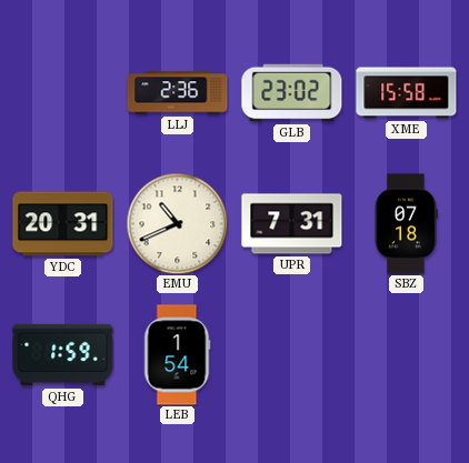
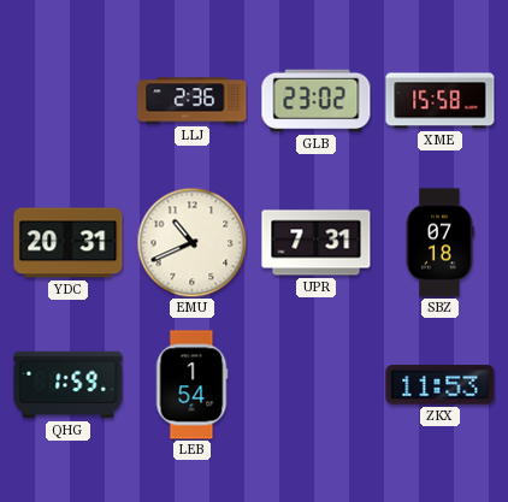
ZKX: none -> 11:53
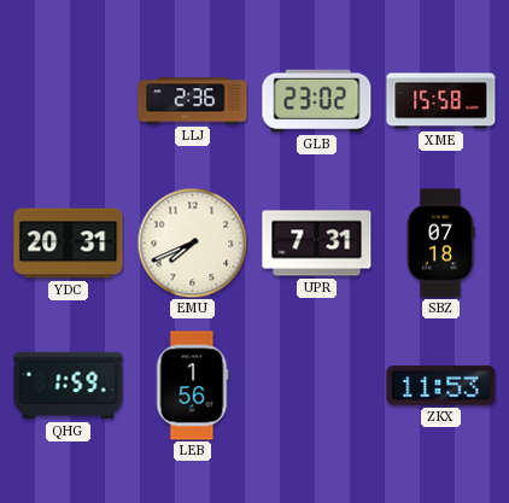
EMU: 10:41 -> 7:41
LEB: 1:54 -> 1:56
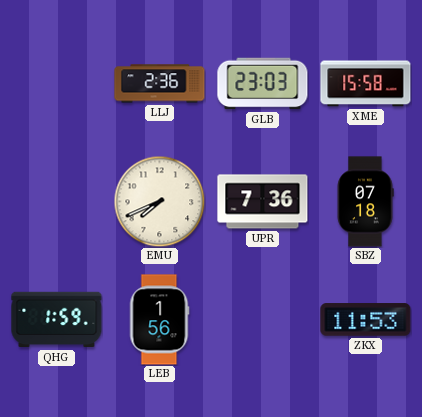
GLB: 23:02 -> 23:03
YDC: 20:31 -> none
UPR: 7:31 -> 7:36
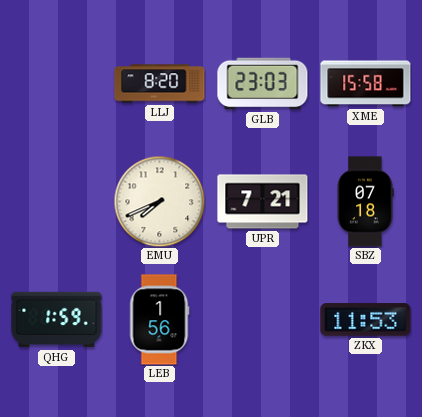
LLJ: 2:36 -> 8:20
UPR: 7:36 -> 7:21
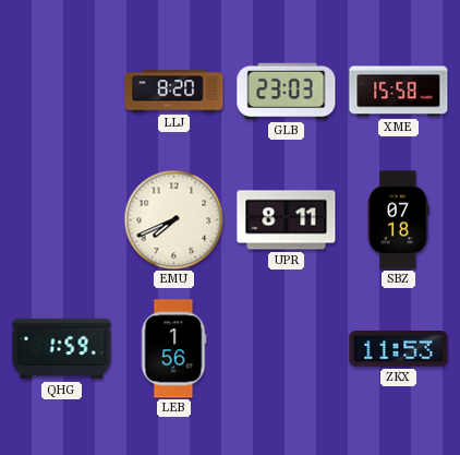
UPR: 7:21 -> 8:11
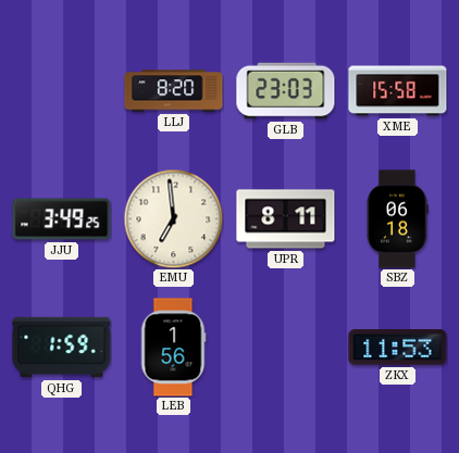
JJU: none -> 3:49
EMU: 7:41 -> 6:59
SBZ: 07:18 -> 06:18
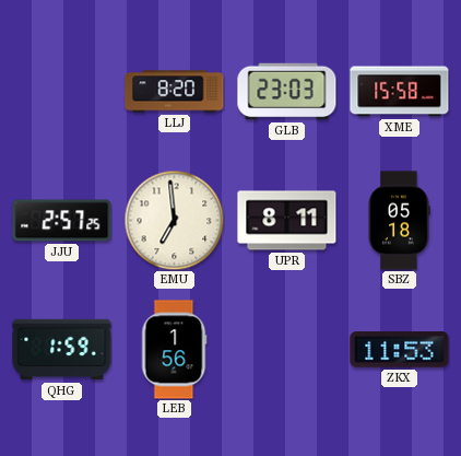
JJU: 3:49 -> 2:57
SBZ: 06:18 -> 05:18
